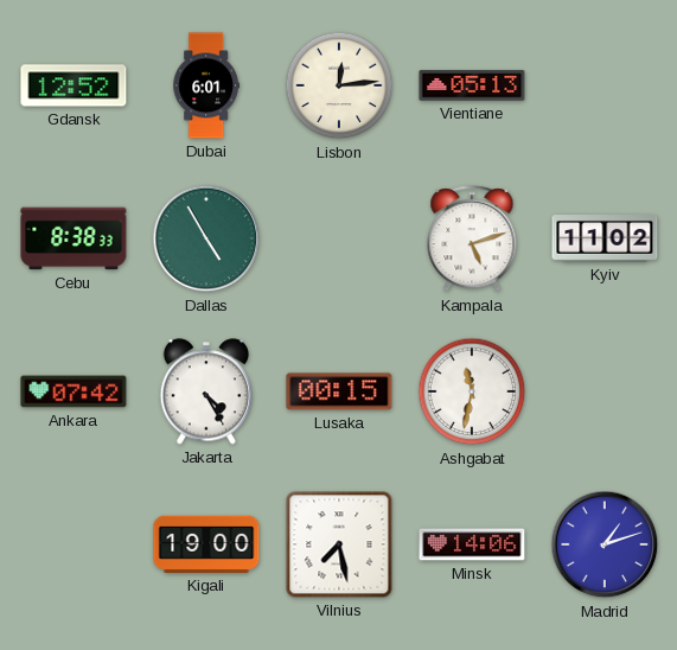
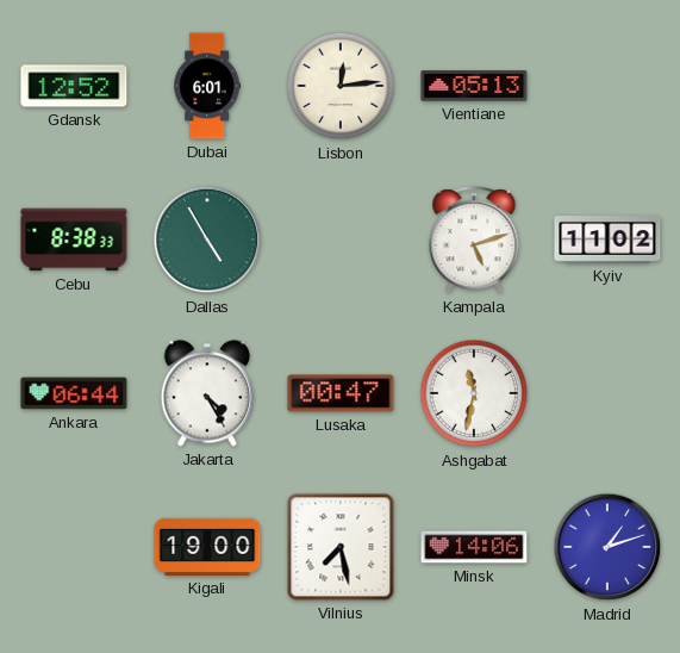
Ankara: 07:42 -> 06:44
Lusaka: 00:15 -> 00:47
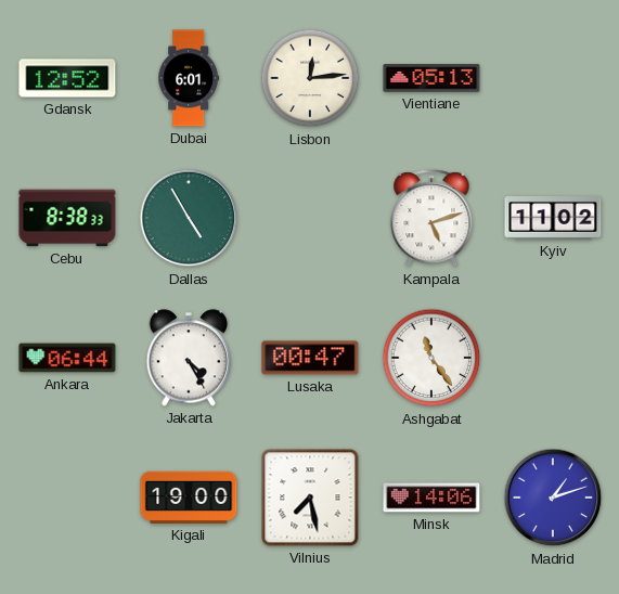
Ashgabat: 11:32 -> 11:24
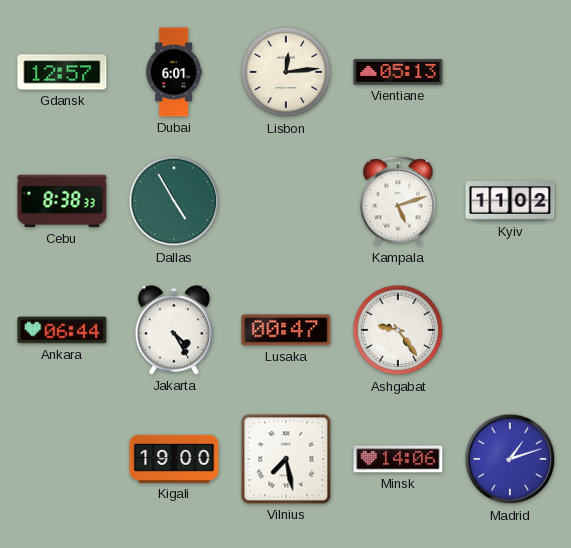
Gdansk: 12:52 -> 12:57
Ashgabat: 11:24 -> 9:24
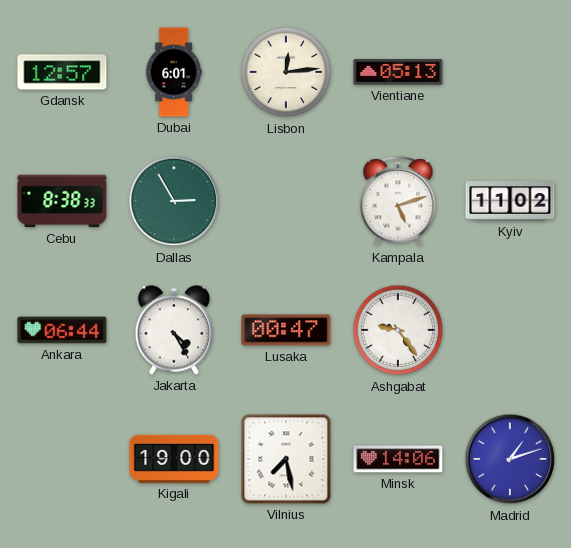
Dallas: 4:55 -> 2:55
